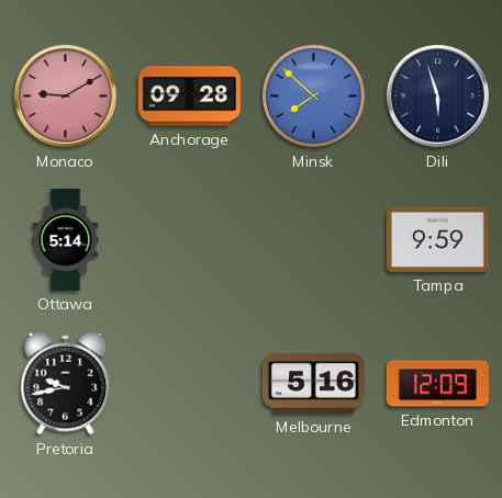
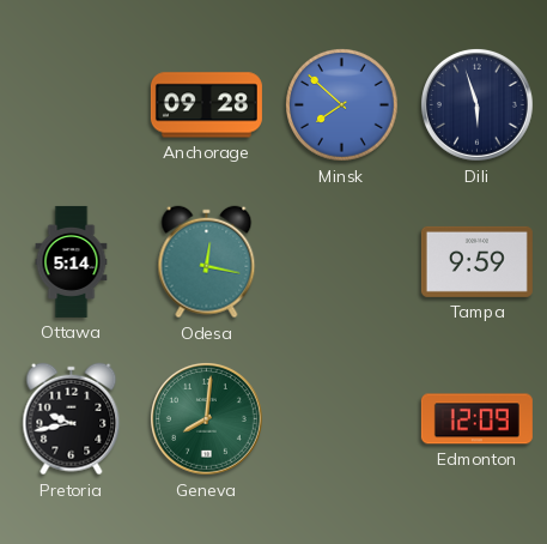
Monaco: 9:10 -> none
Odesa: none -> 12:17
Geneva: none -> 8:01
Melbourne: 5:16 -> none
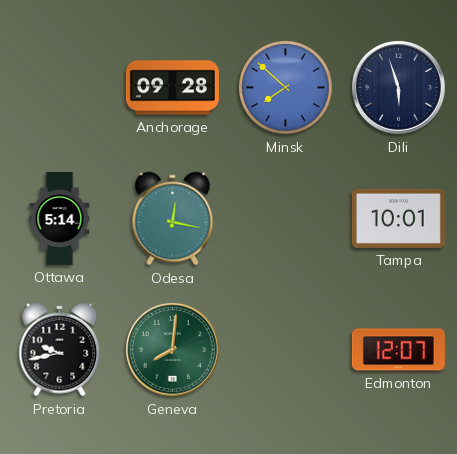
Tampa: 9:59 -> 10:01
Edmonton: 12:09 -> 12:07
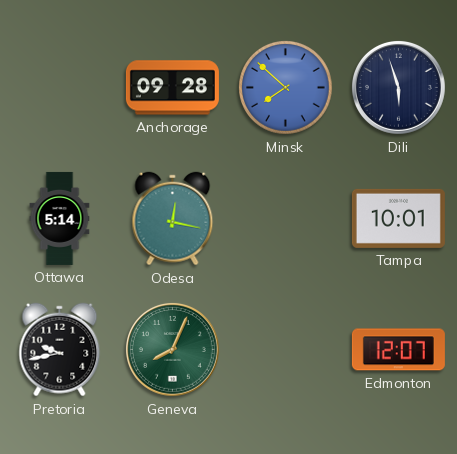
Geneva: 8:01 -> 8:04
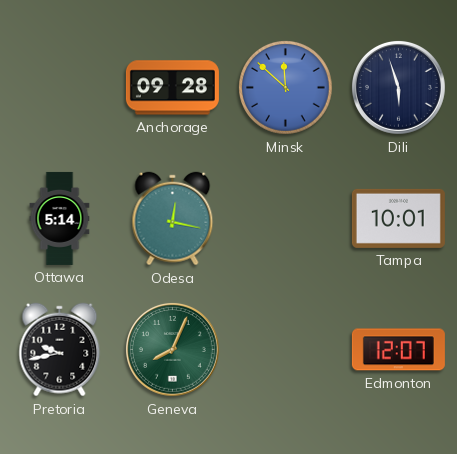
Minsk: 7:52 -> 11:52
